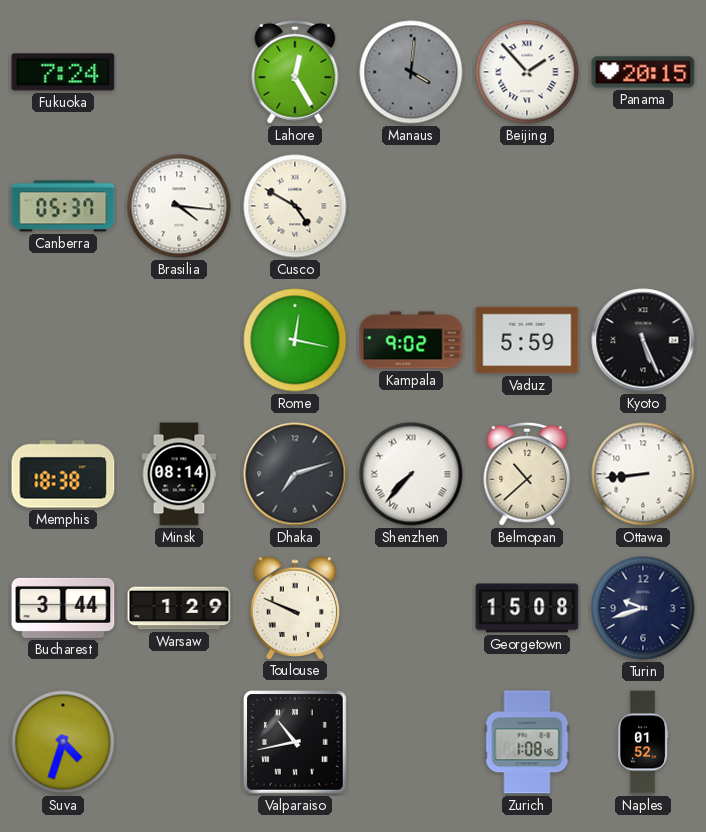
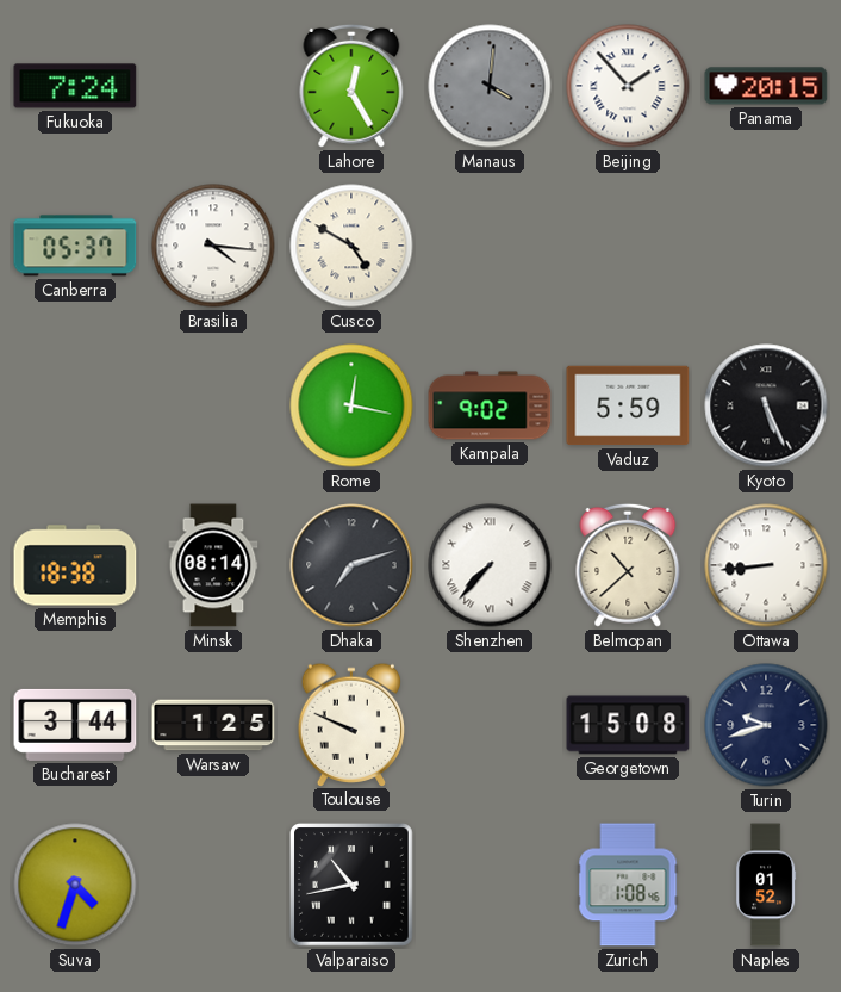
Warsaw: 1:29 -> 1:25
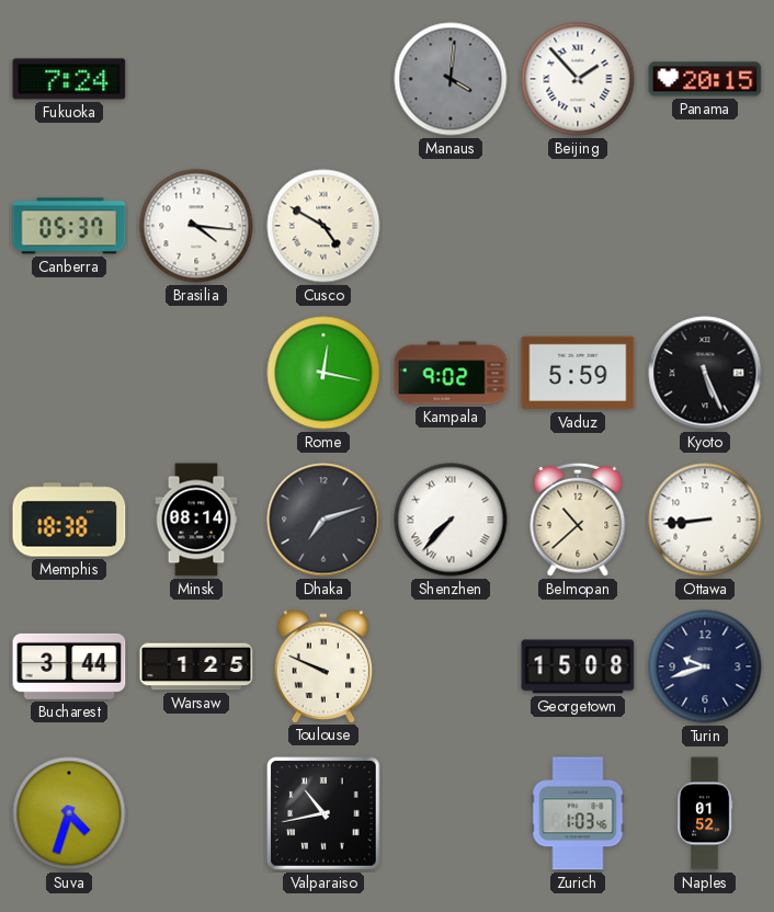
Lahore: 12:25 -> none
Zurich: 1:08 -> 1:03
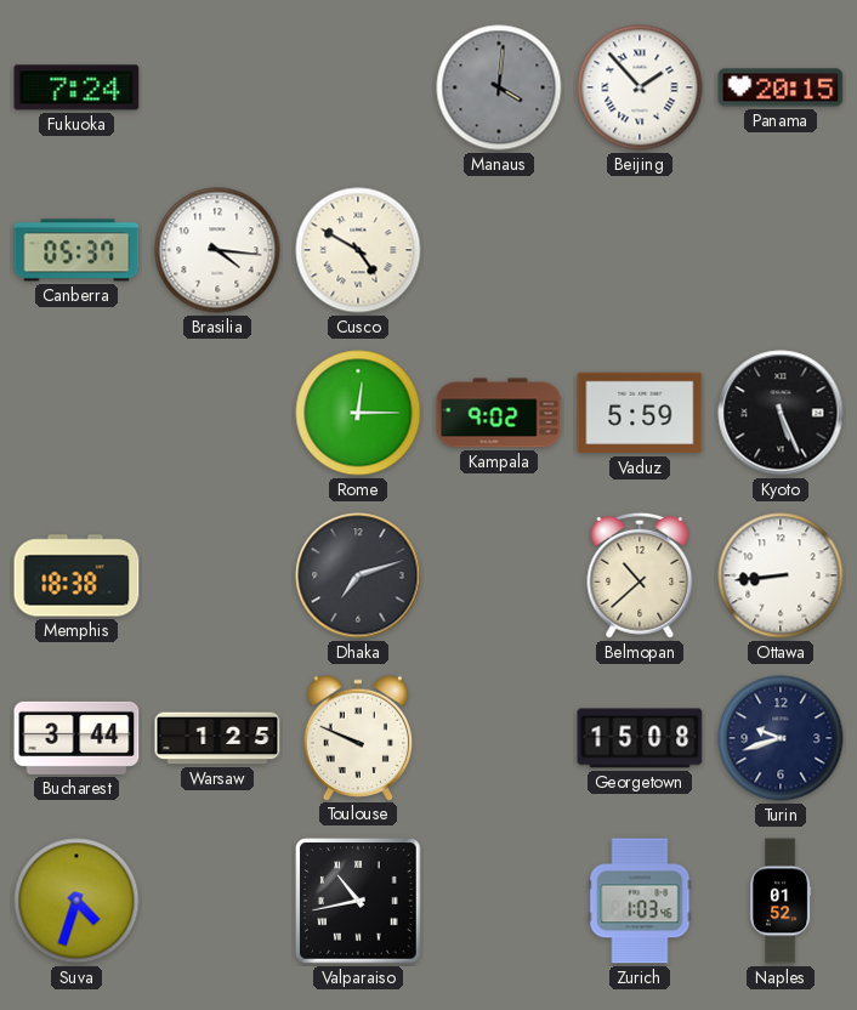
Rome: 12:17 -> 12:15
Minsk: 08:14 -> none
Shenzhen: 7:37 -> none
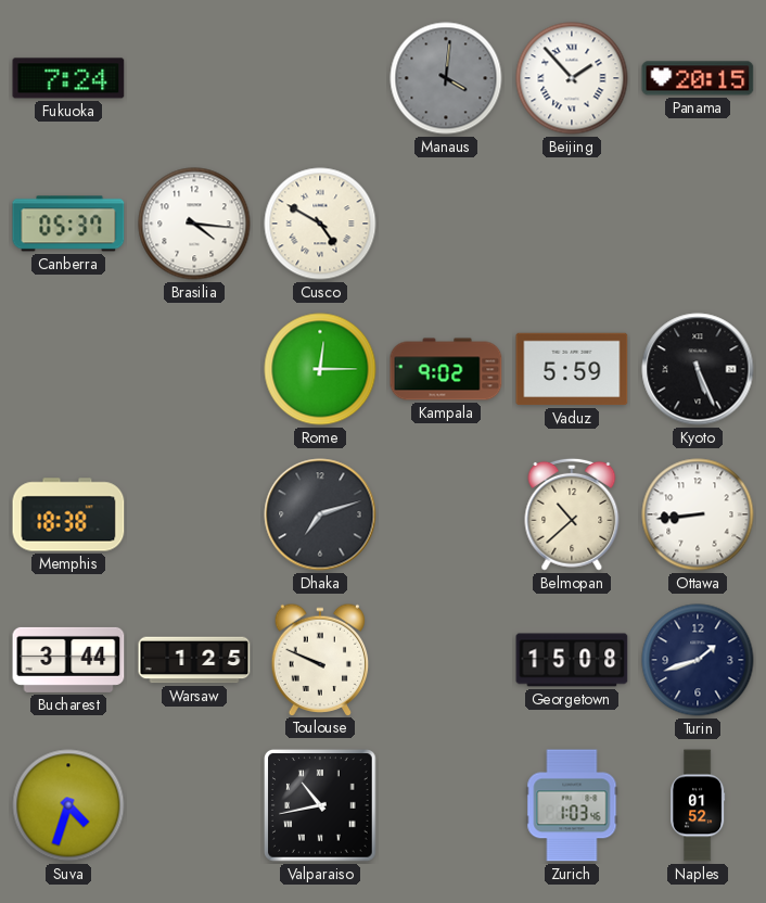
Turin: 9:42 -> 1:42
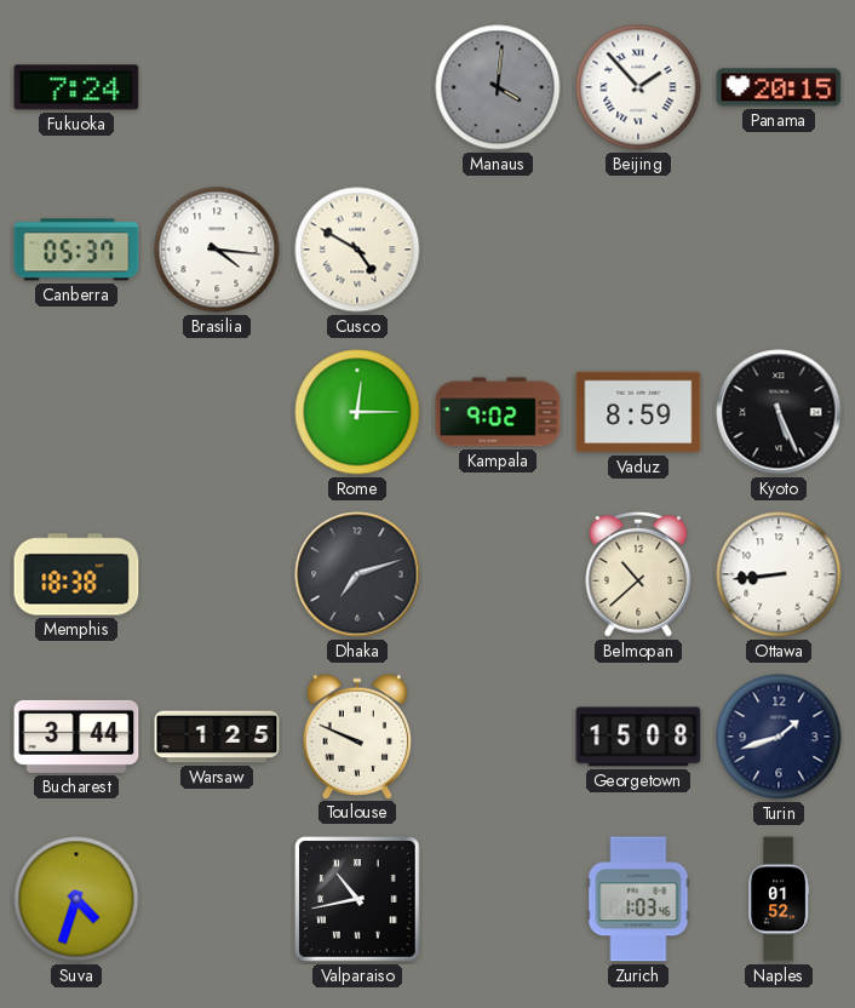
Vaduz: 5:59 -> 8:59
